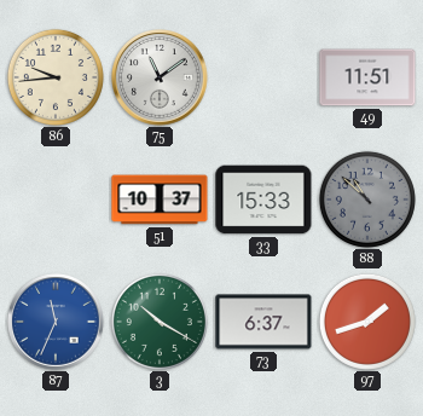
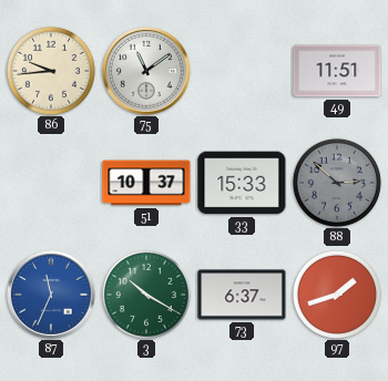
88: 10:52 -> 2:52
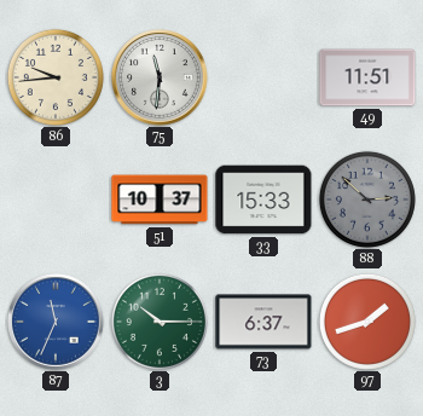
75: 11:09 -> 11:31
3: 10:20 -> 10:15
